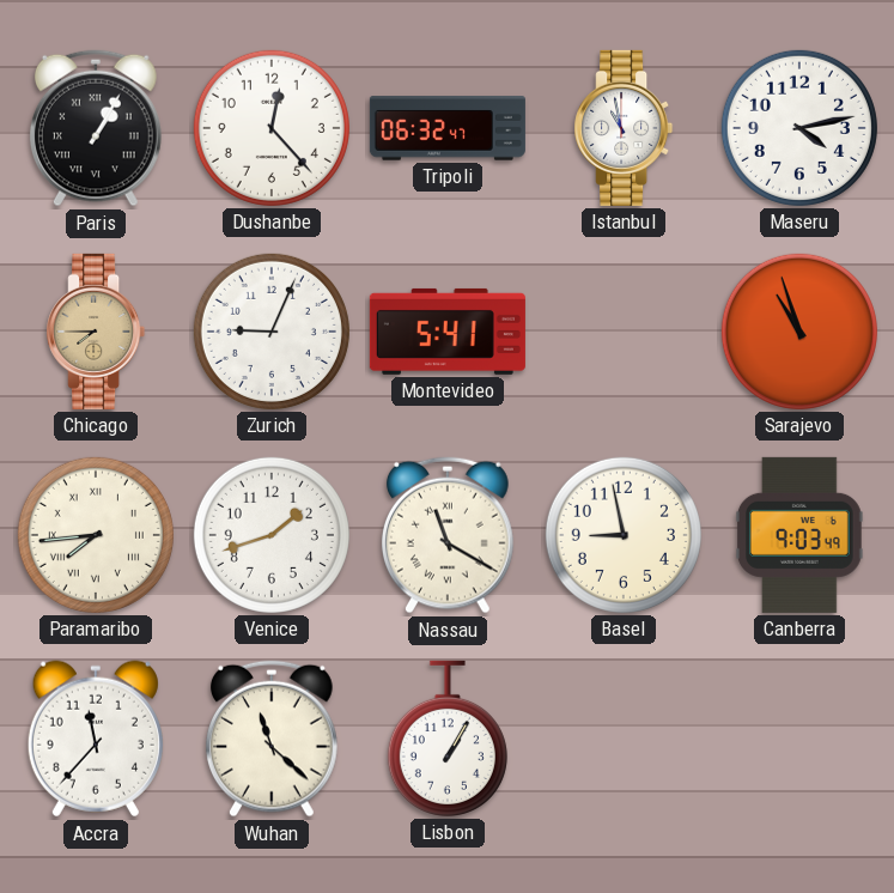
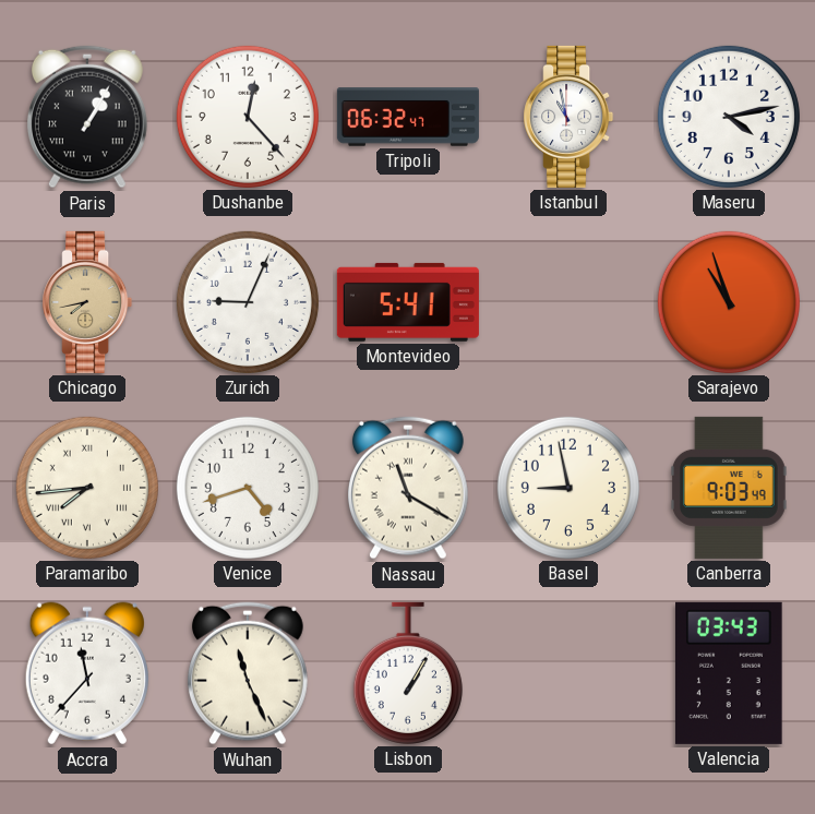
Chicago: 7:45 -> 7:43
Venice: 1:42 -> 4:42
Wuhan: 11:22 -> 11:26
Valencia: none -> 03:43
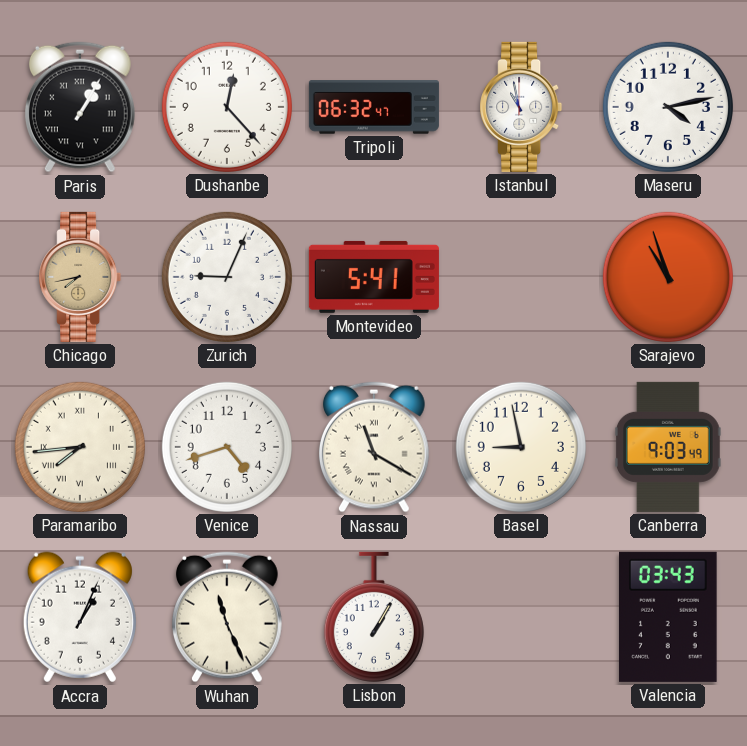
Accra: 11:37 -> 1:04
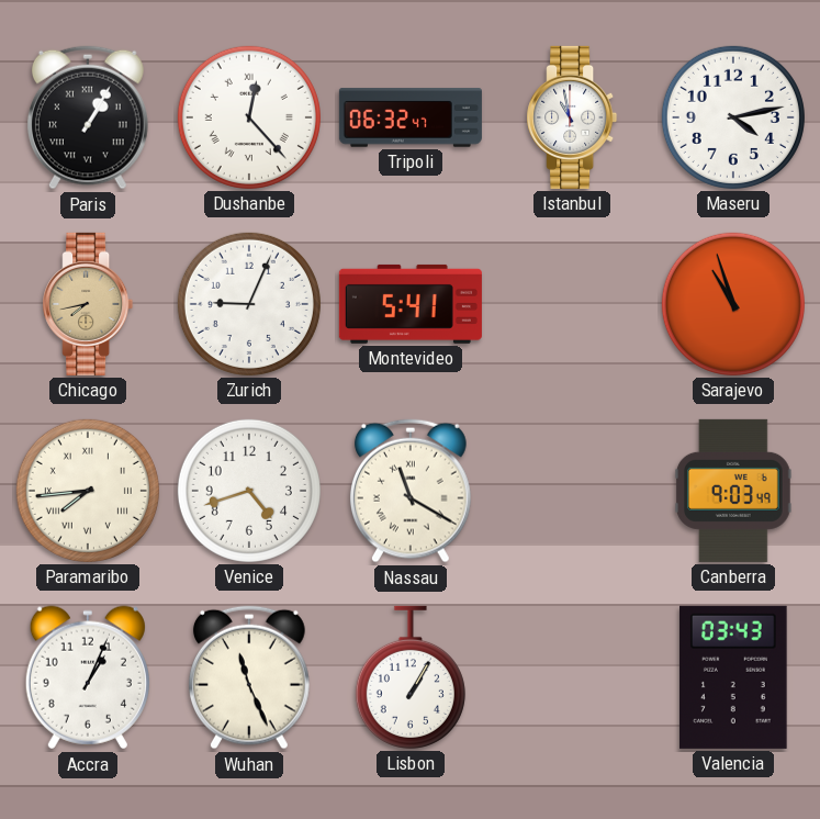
Dushanbe numerals: Arabic -> Roman
Basel: 8:58 -> none
